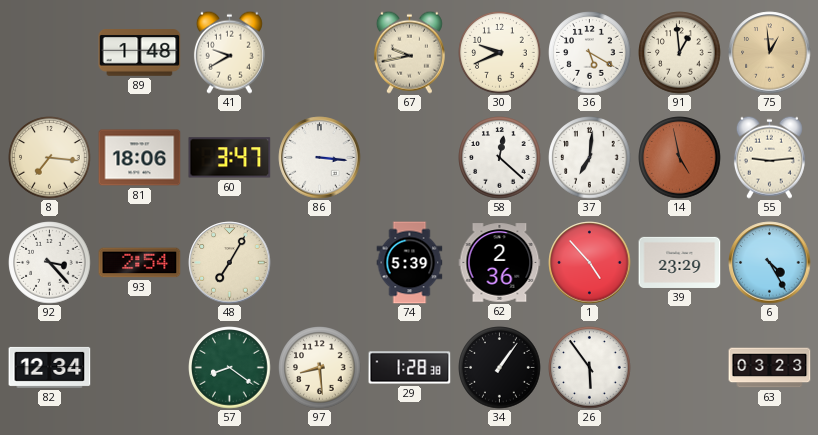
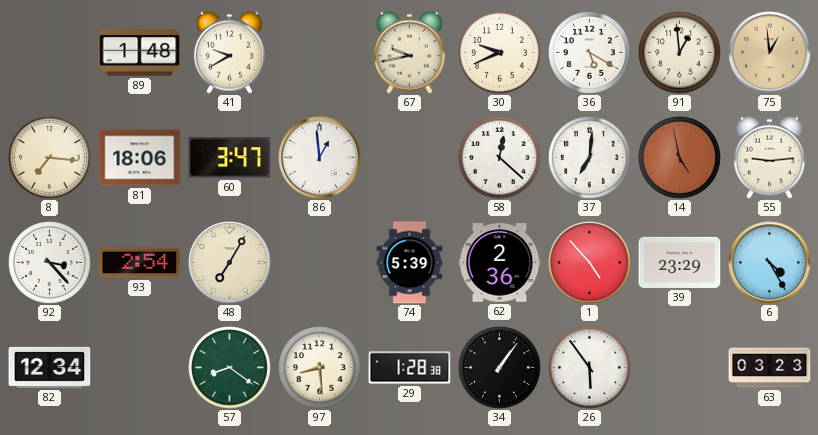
86: 3:16 -> 12:59
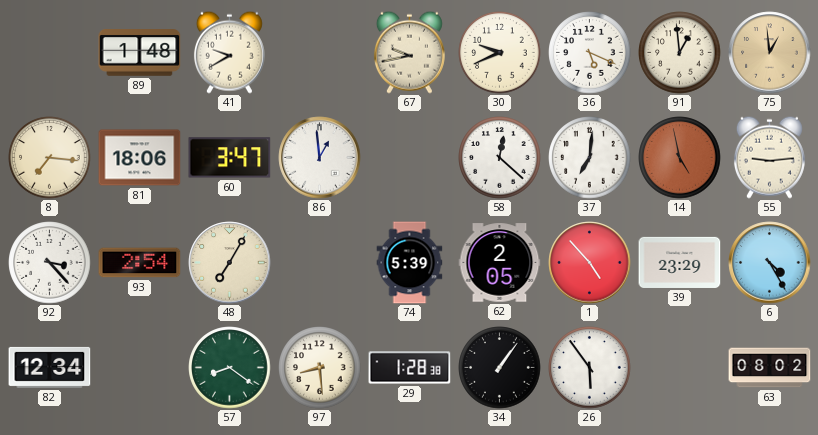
36: 5:20 -> 5:19
62: 2:36 -> 2:05
63: 03:23 -> 08:02
